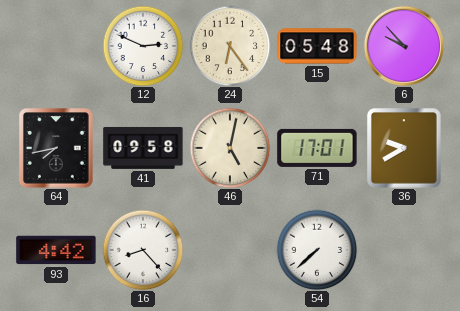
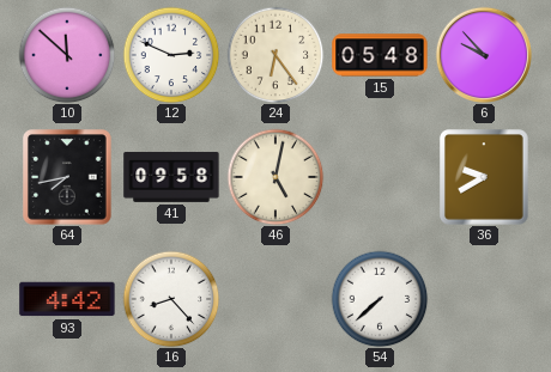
10: none -> 11:52
71: 17:01 -> none
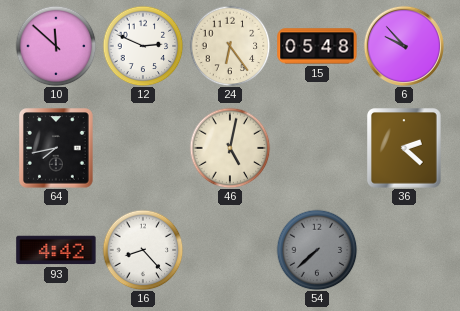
41: 09:58 -> none
36: 9:40 -> 2:22
54 dial: white -> grey
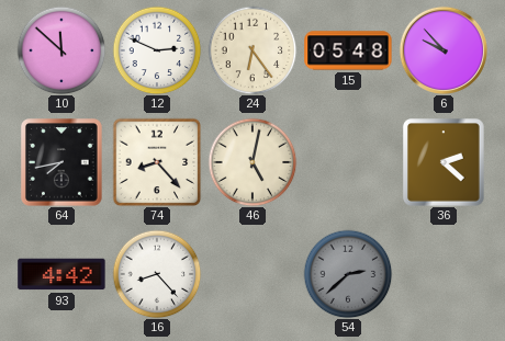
74: none -> 8:23
54: 7:38 -> 2:38
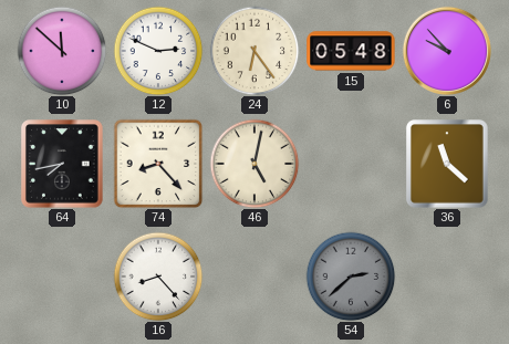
36: 2:22 -> 11:22
93: 4:42 -> none
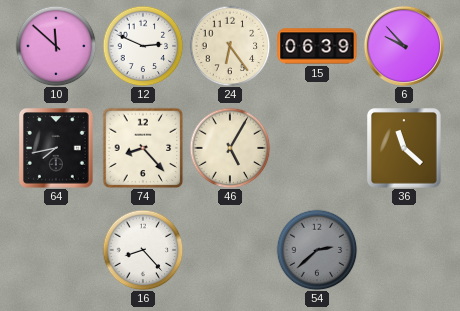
15: 05:48 -> 06:39
46: 5:02 -> 5:05
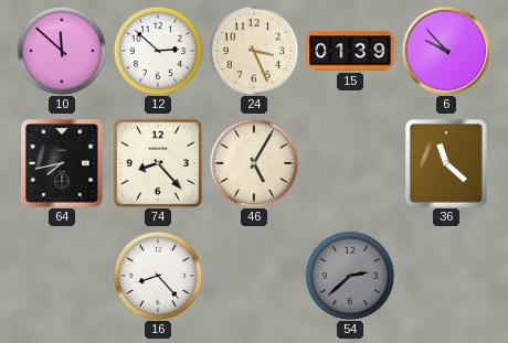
12: 2:49 -> 2:52
24: 6:24 -> 3:26
15: 06:39 -> 01:39
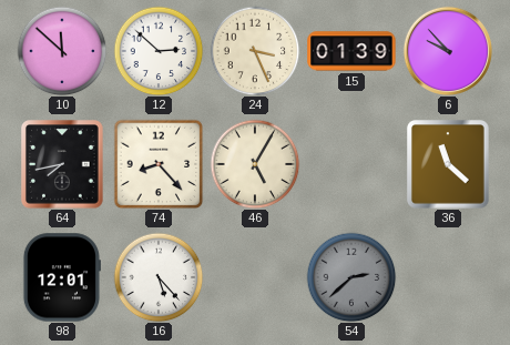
98: none -> 12:01
16: 8:23 -> 5:23
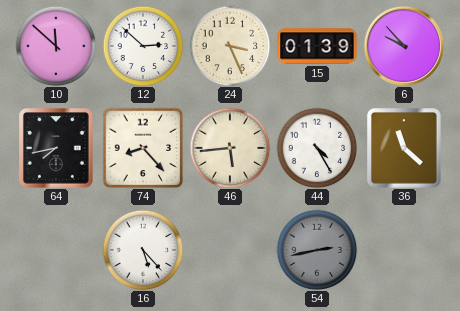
46: 5:05 -> 5:44
44: none -> 4:25
98: 12:01 -> none
54: 2:38 -> 2:43
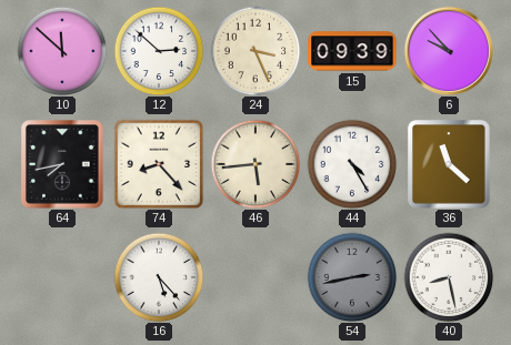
15: 01:39 -> 09:39
40: none -> 8:28
